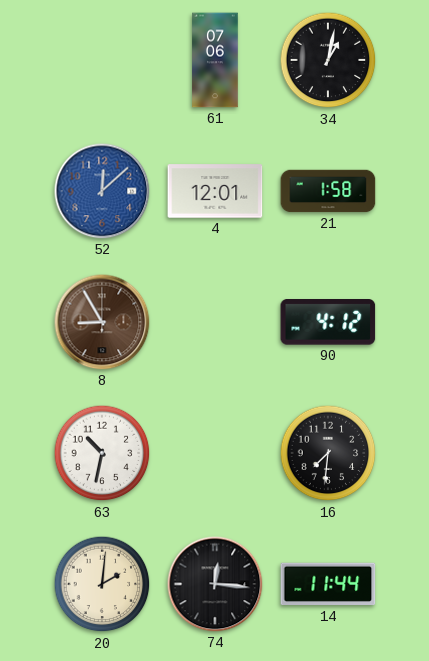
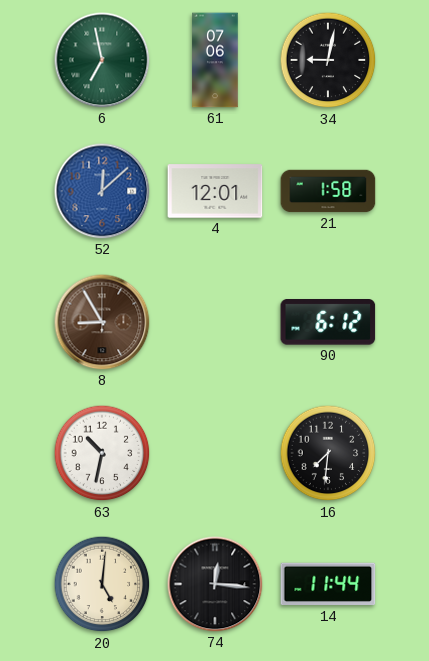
6: none -> 6:58
34: 1:02 -> 9:02
90: 4:12 -> 6:12
20: 2:01 -> 5:01
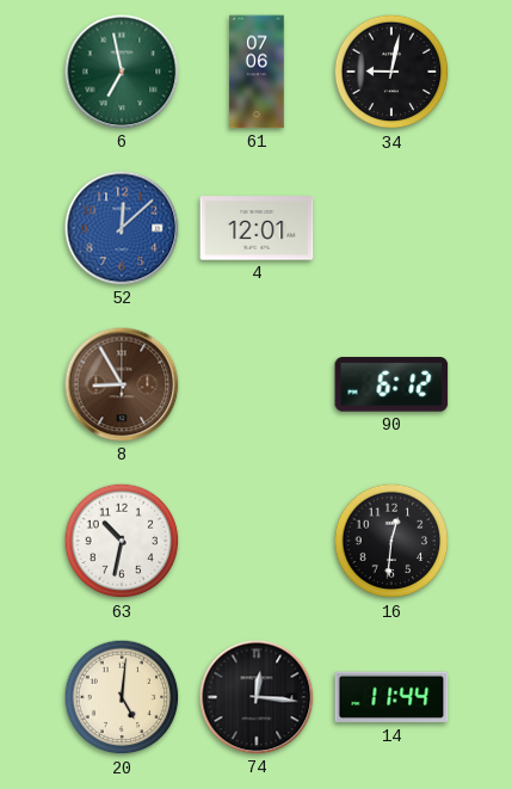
21: 1:58 -> none
16: 7:31 -> 12:31
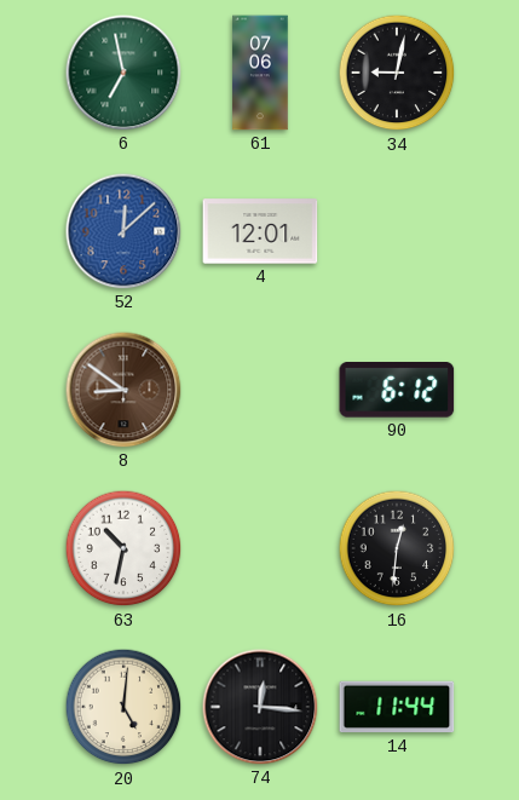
8: 8:55 -> 8:51
